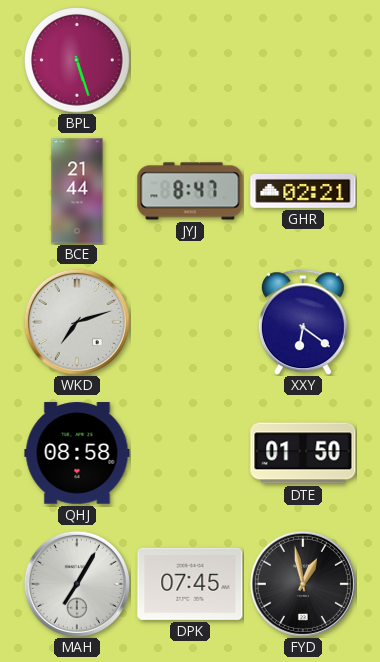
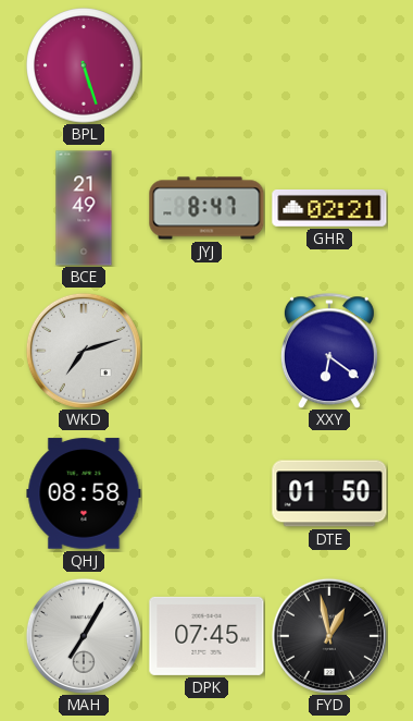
BCE: 21:44 -> 21:49
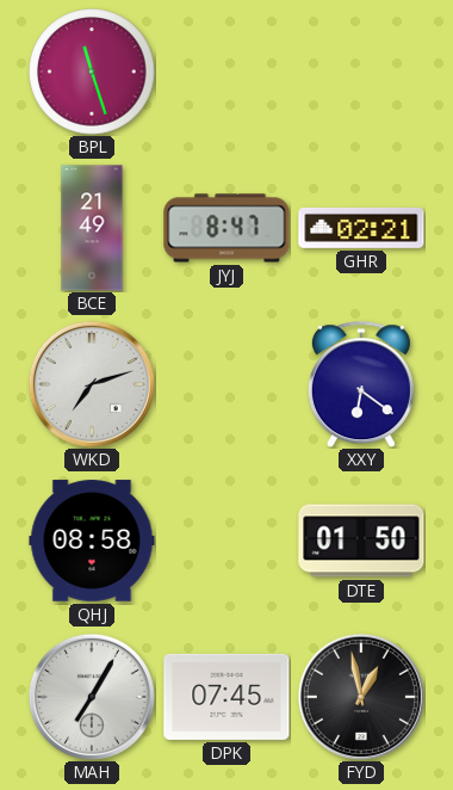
BPL: 5:27 -> 11:27
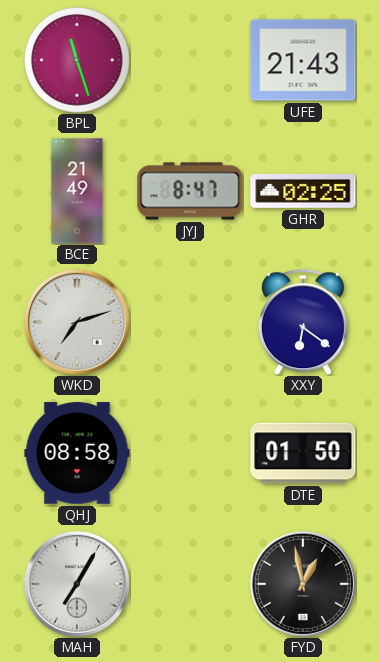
UFE: none -> 21:43
GHR: 02:21 -> 02:25
DPK: 07:45 -> none
